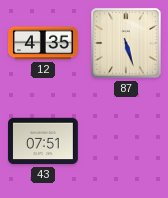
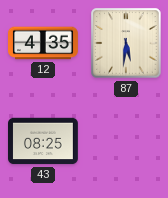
87: 5:27 -> 5:31
43: 07:51 -> 08:25
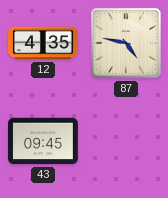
87: 5:31 -> 4:47
43: 08:25 -> 09:45
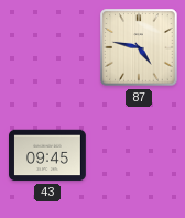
12: 4:35 -> none
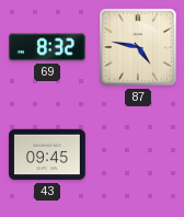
69: none -> 8:32
